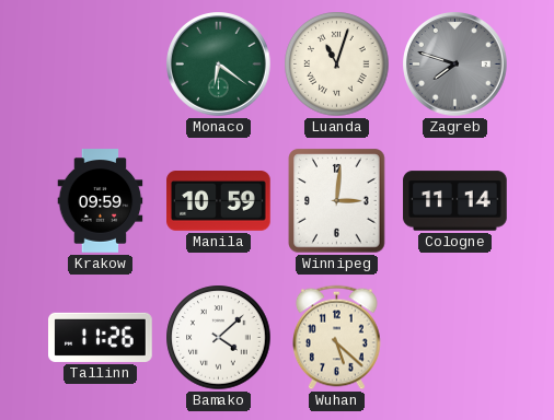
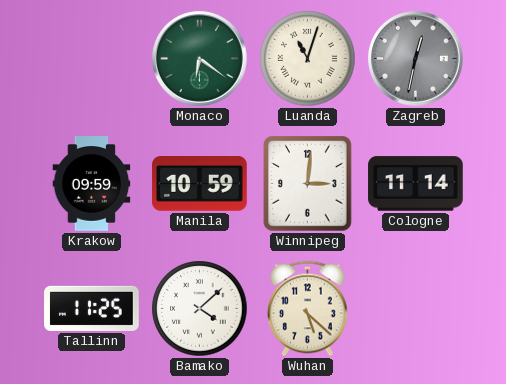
Zagreb: 7:48 -> 12:32
Tallinn: 11:26 -> 11:25
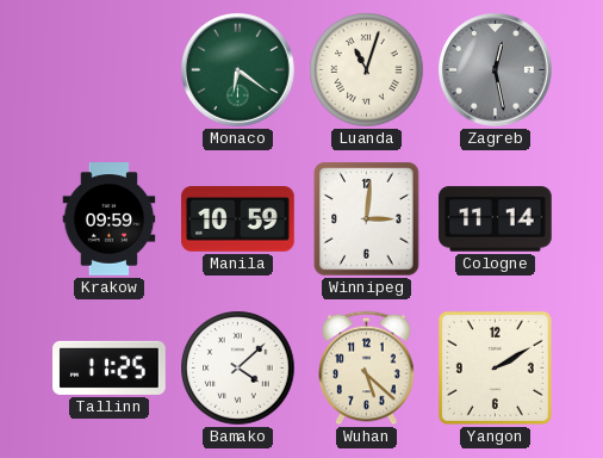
Zagreb: 12:32 -> 12:28
Yangon: none -> 2:10
